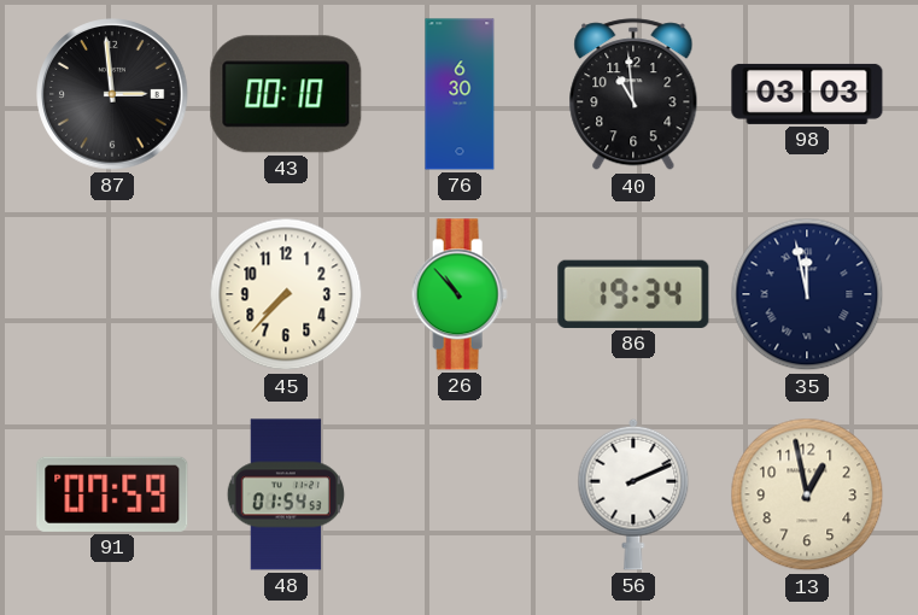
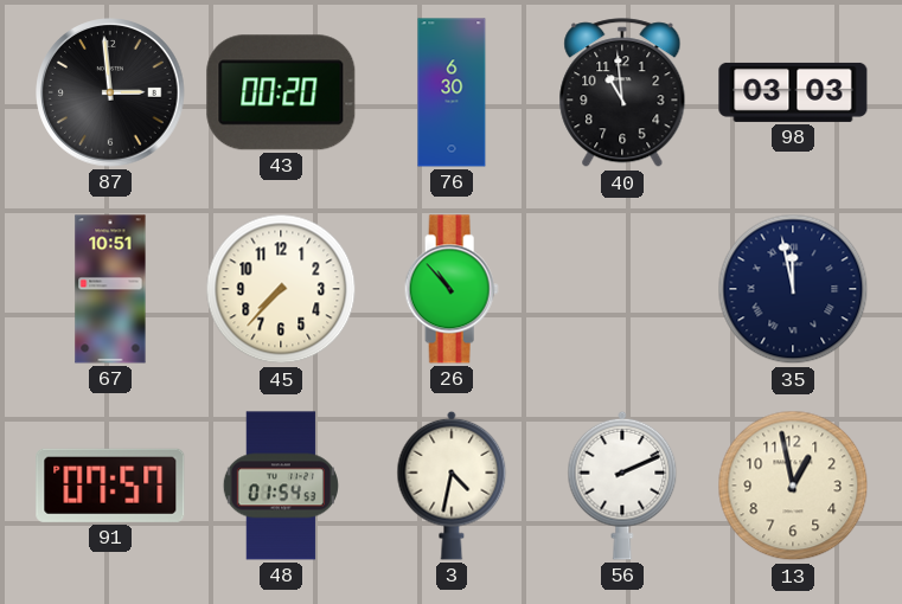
43: 00:10 -> 00:20
67: none -> 10:51
86: 19:34 -> none
91: 07:59 -> 07:57
3: none -> 4:32
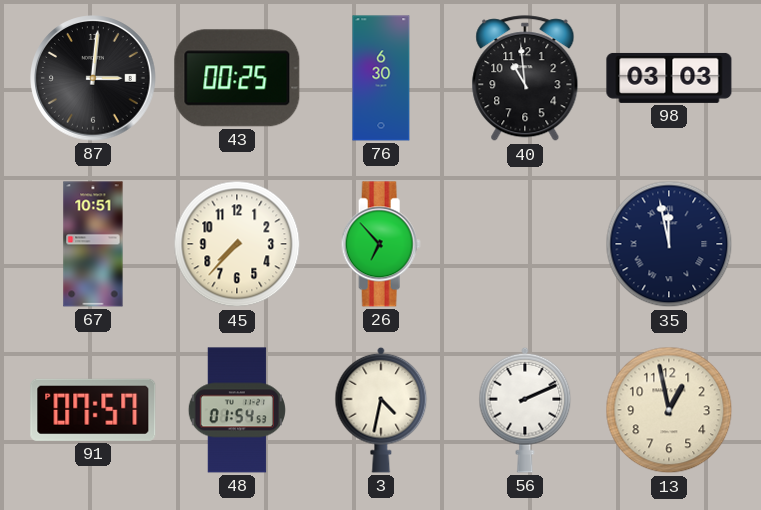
87: 2:59 -> 3:01
43: 00:20 -> 00:25
26: 10:53 -> 6:53
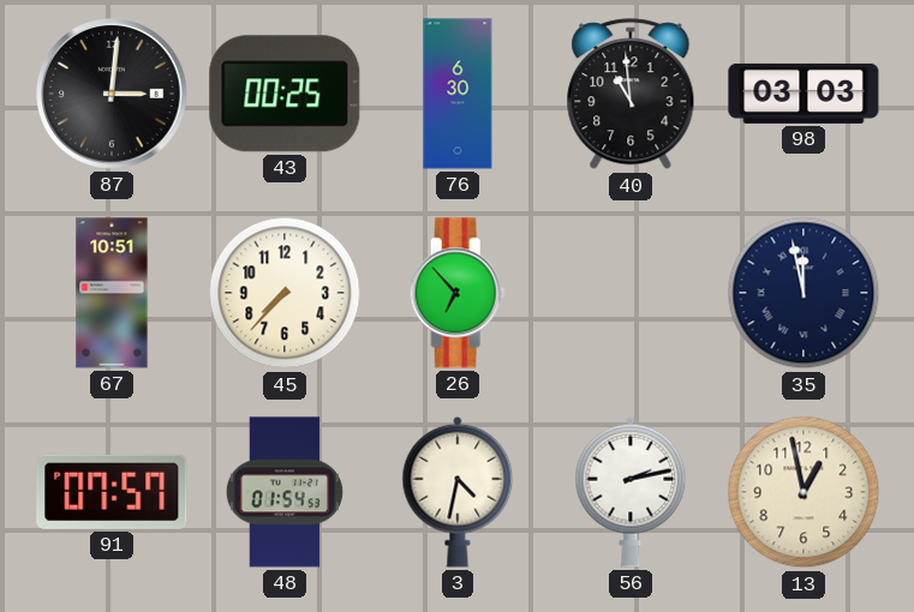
56: 2:11 -> 2:13
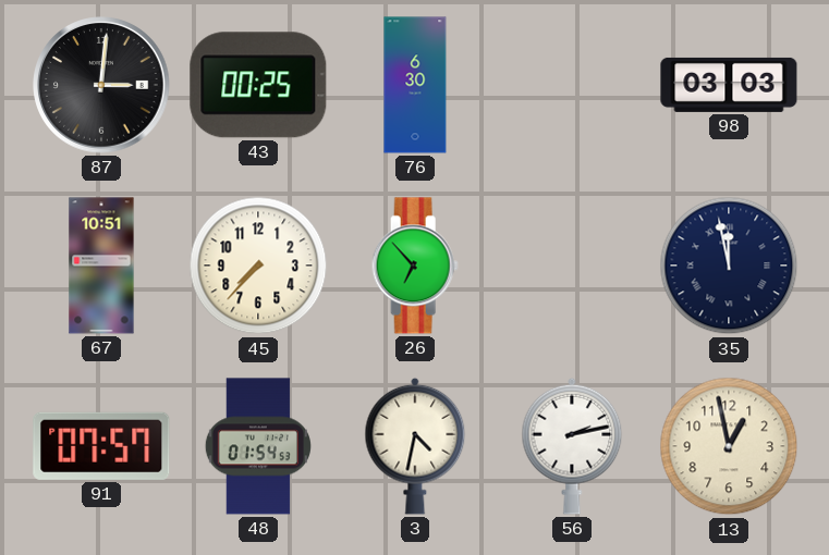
40: 10:59 -> none
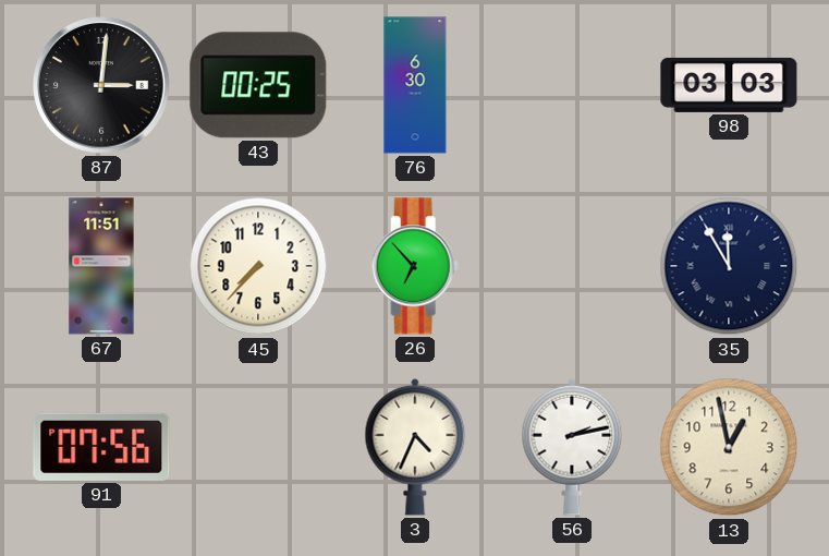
67: 10:51 -> 11:51
35: 11:58 -> 11:55
91: 07:57 -> 07:56
48: 01:54 -> none
3: 4:32 -> 4:34
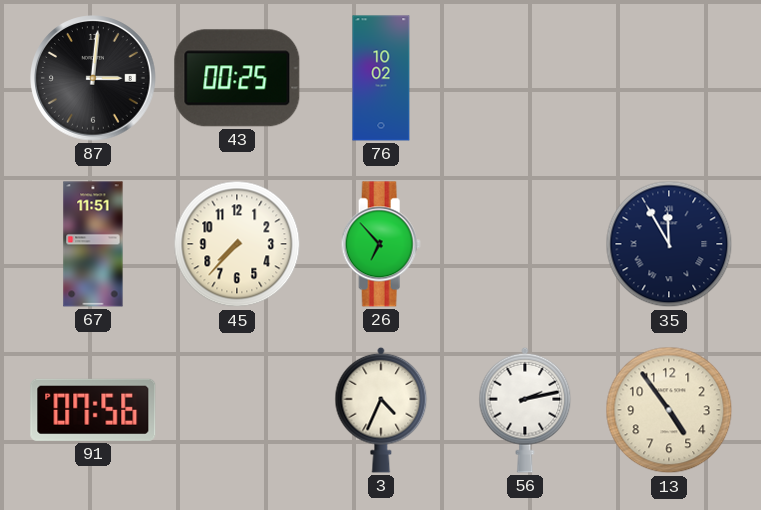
76: 6:30 -> 10:02
98: 03:03 -> none
13: 12:58 -> 4:54
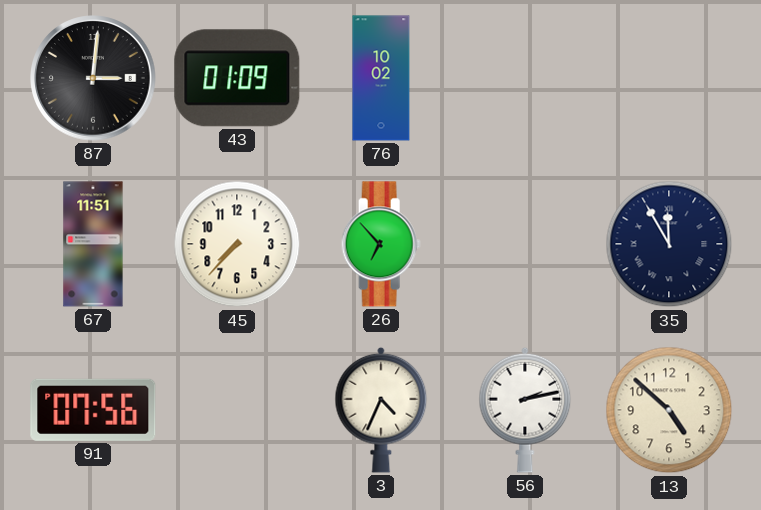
43: 00:25 -> 01:09
13: 4:54 -> 4:52
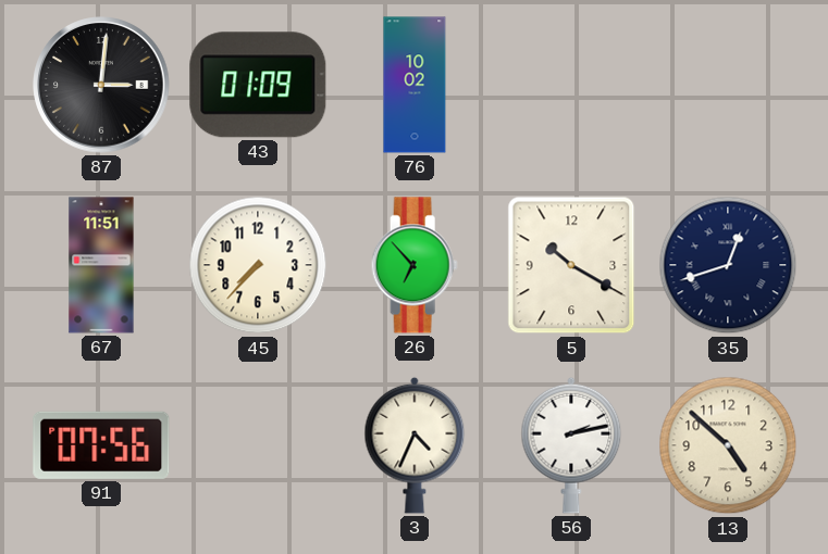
5: none -> 10:20
35: 11:55 -> 12:42
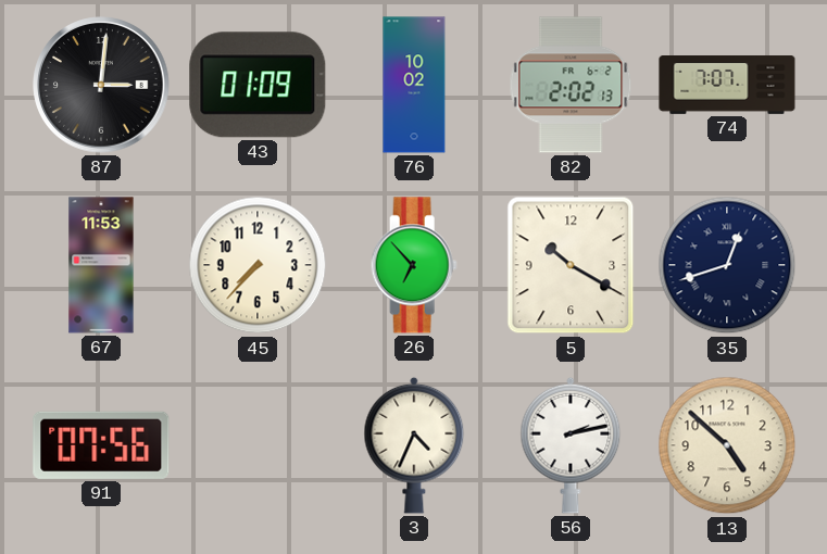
82: none -> 2:02
74: none -> 7:07
67: 11:51 -> 11:53
